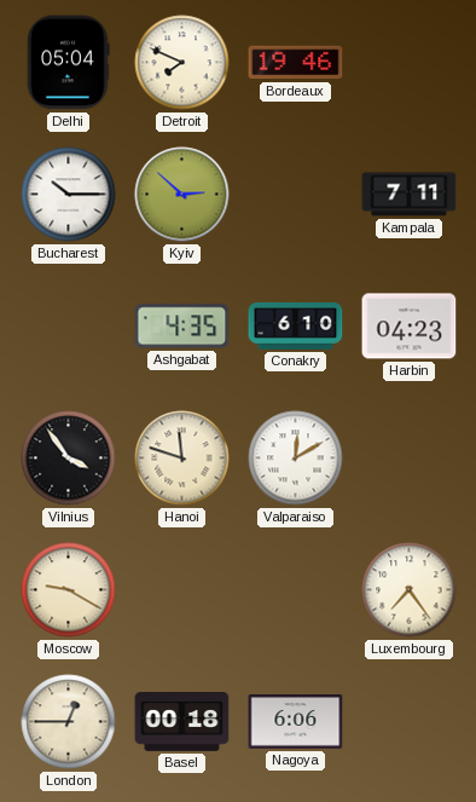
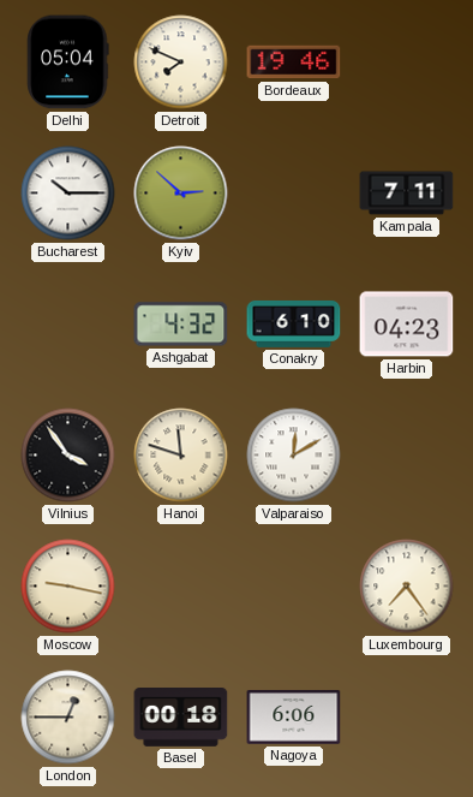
Ashgabat: 4:35 -> 4:32
Moscow: 9:20 -> 9:17
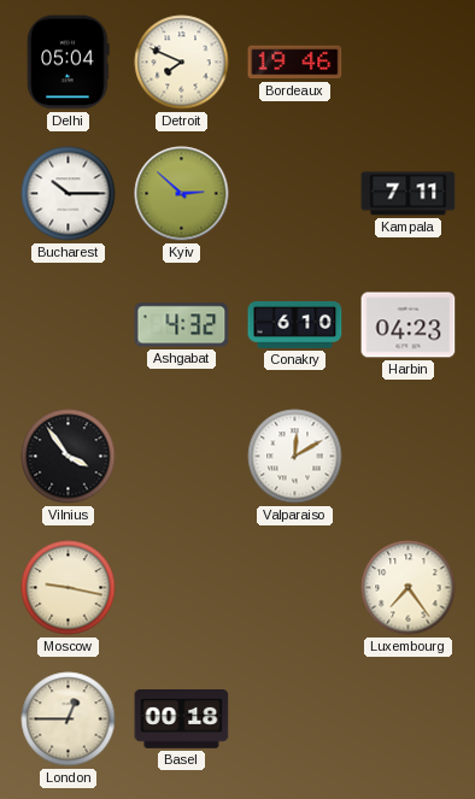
Hanoi: 11:48 -> none
Nagoya: 6:06 -> none
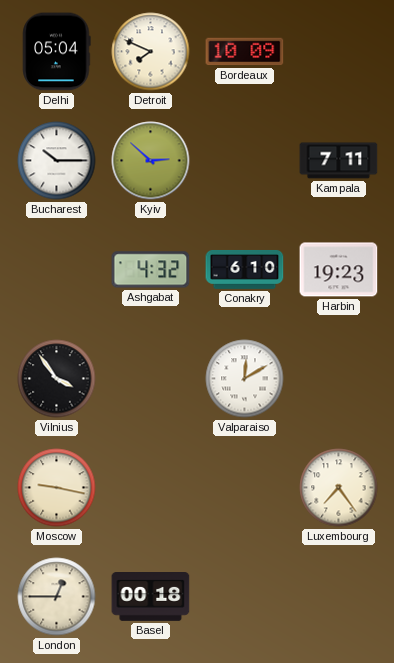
Bordeaux: 19:46 -> 10:09
Harbin: 04:23 -> 19:23
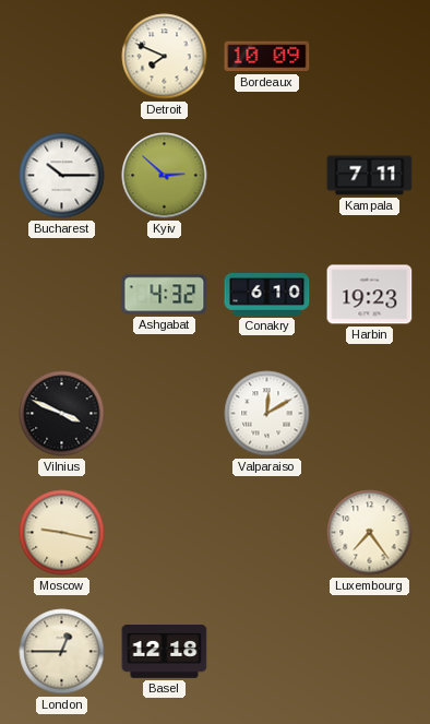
Delhi: 05:04 -> none
Vilnius: 3:54 -> 3:49
Basel: 00:18 -> 12:18
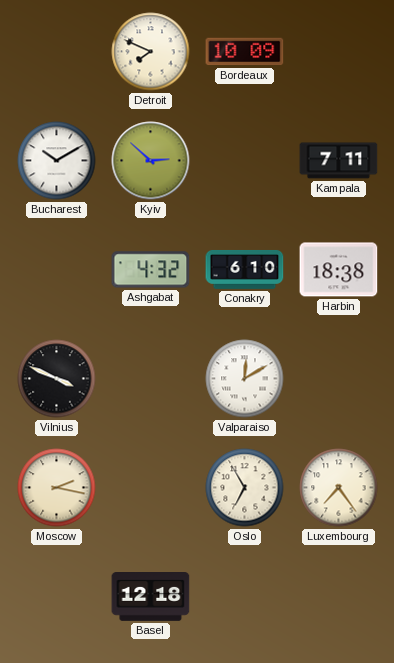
Bucharest: 10:15 -> 10:10
Harbin: 19:23 -> 18:38
Moscow: 9:17 -> 2:17
Oslo: none -> 6:55
London: 12:45 -> none
